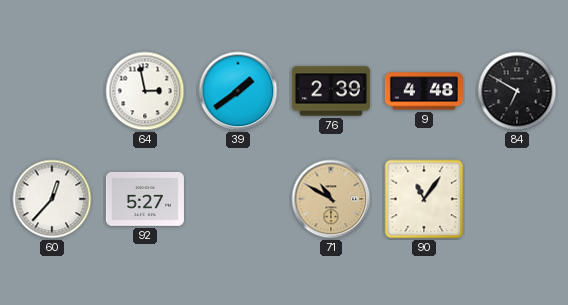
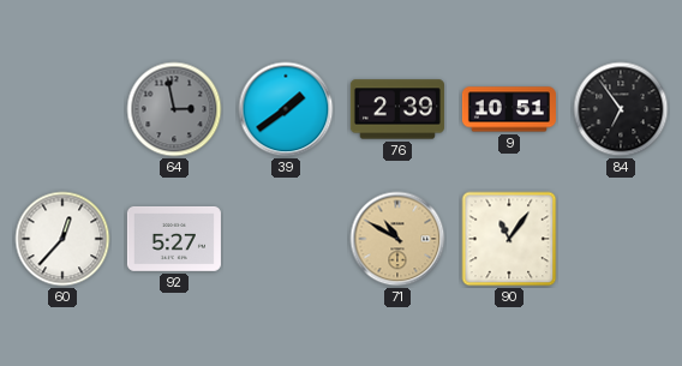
64 dial: white -> grey
9: 4:48 -> 10:51
84: 6:50 -> 6:54
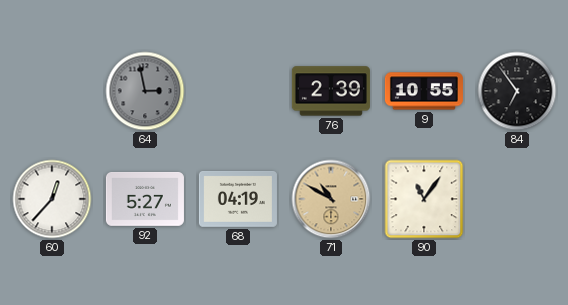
39: 1:39 -> none
9: 10:51 -> 10:55
68: none -> 04:19
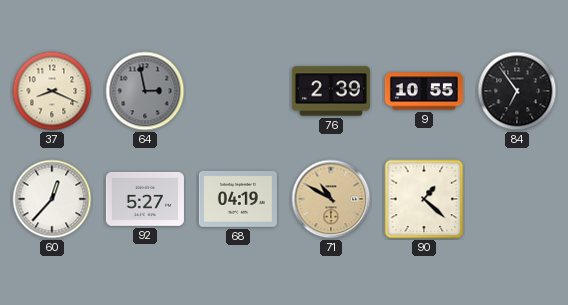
37: none -> 8:19
90: 11:06 -> 1:22
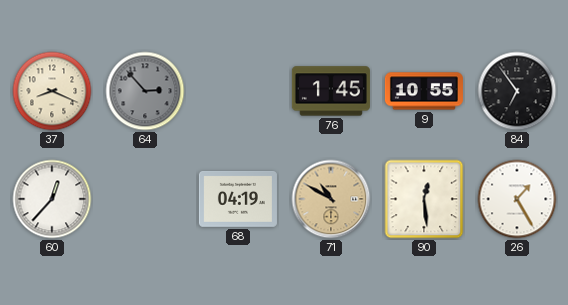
64: 2:58 -> 2:53
76: 2:39 -> 1:45
92: 5:27 -> none
90: 1:22 -> 12:29
26: none -> 1:25
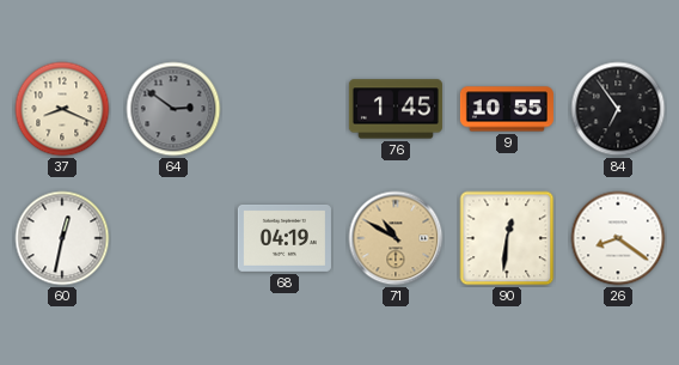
64: 2:53 -> 2:51
60: 12:37 -> 12:32
90: 12:29 -> 12:31
26: 1:25 -> 8:21
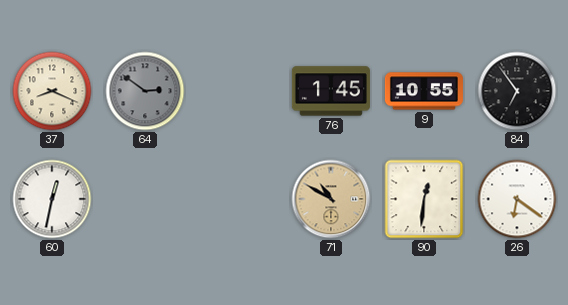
68: 04:19 -> none
26: 8:21 -> 6:21
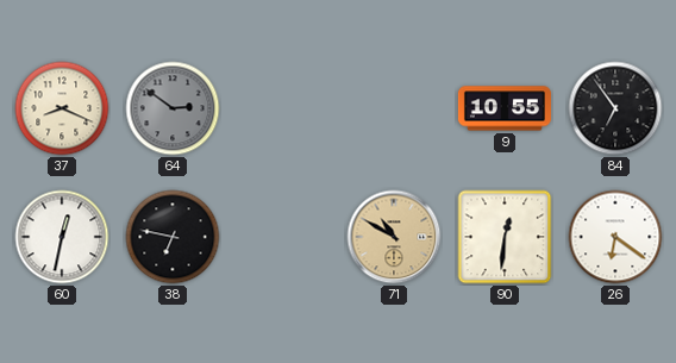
76: 1:45 -> none
38: none -> 6:47
